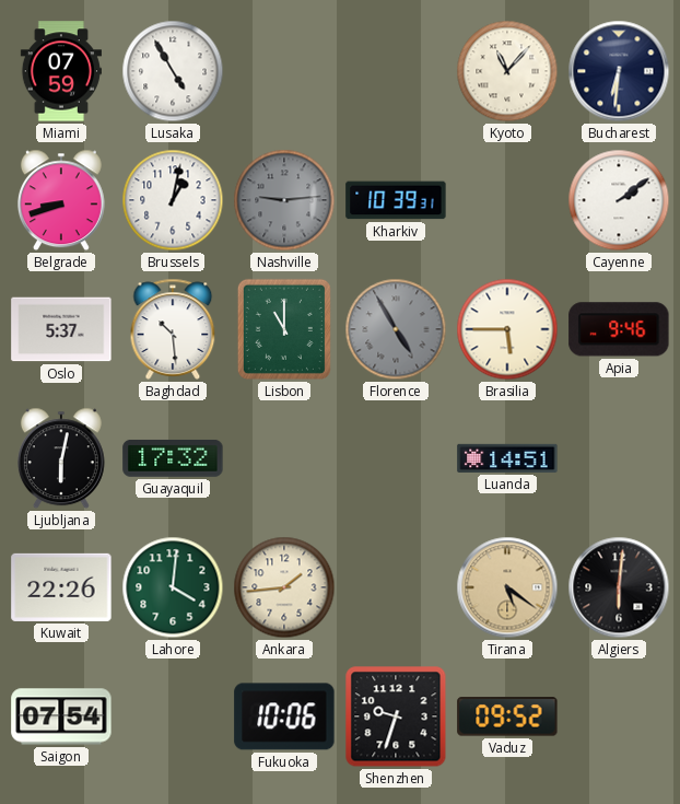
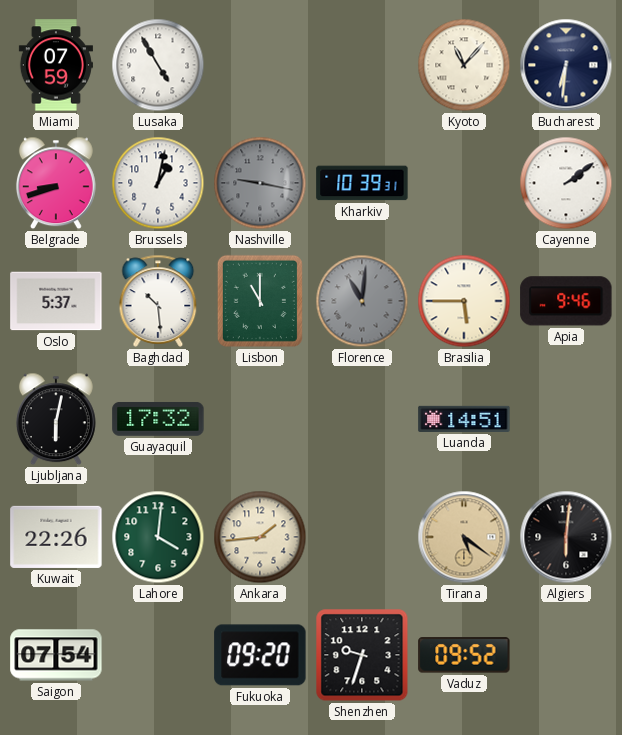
Nashville: 9:14 -> 9:17
Florence: 4:55 -> 11:01
Fukuoka: 10:06 -> 09:20
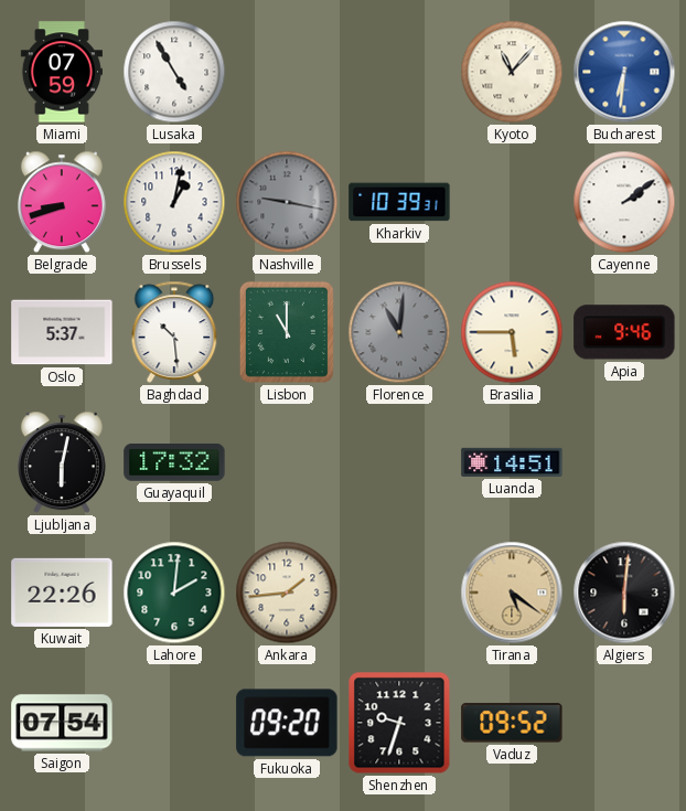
Bucharest dial: navy -> blue
Lahore: 4:01 -> 2:01
